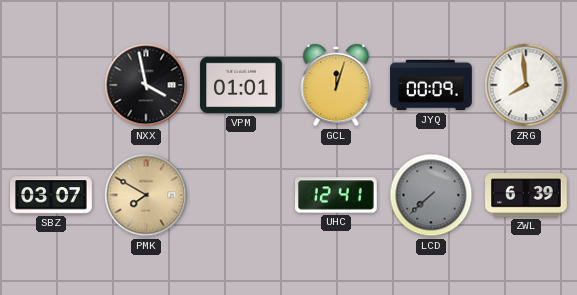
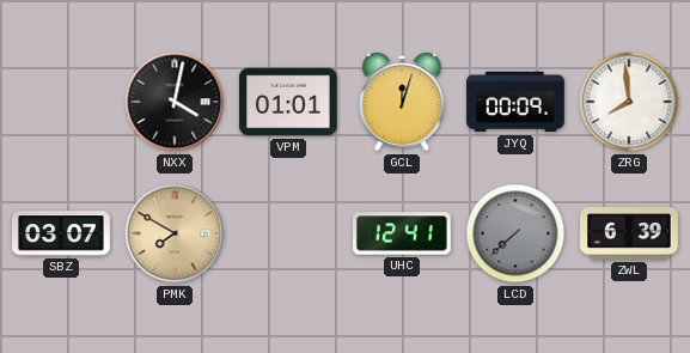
NXX: 3:58 -> 4:02
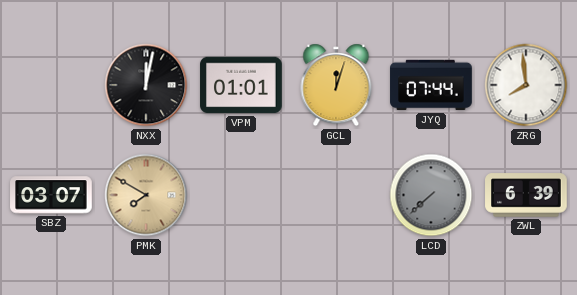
NXX: 4:02 -> 12:02
JYQ: 00:09 -> 07:44
UHC: 12:41 -> none
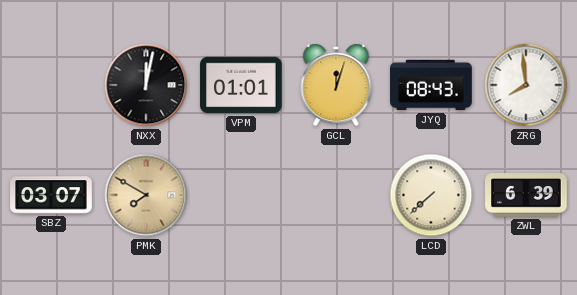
JYQ: 07:44 -> 08:43
LCD dial: grey -> cream
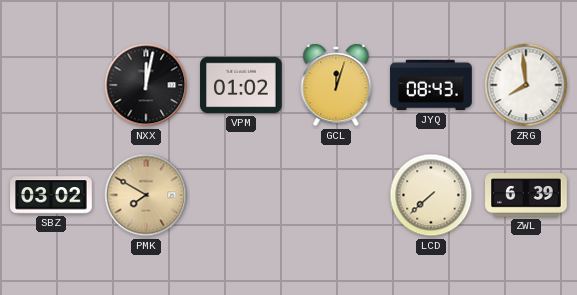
VPM: 01:01 -> 01:02
SBZ: 03:07 -> 03:02
